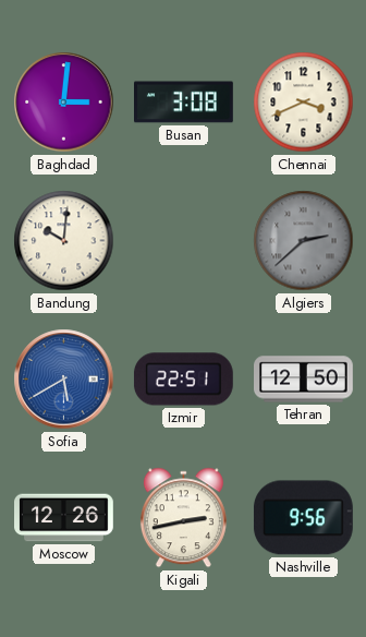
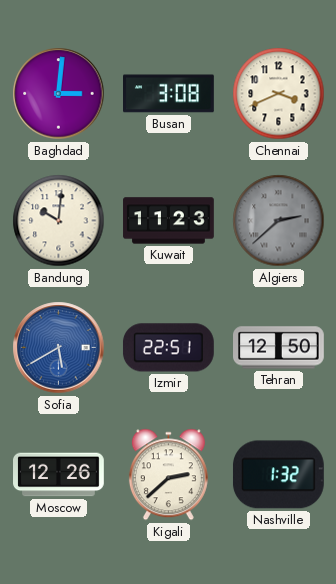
Kuwait: none -> 11:23
Kigali: 2:43 -> 2:38
Nashville: 9:56 -> 1:32
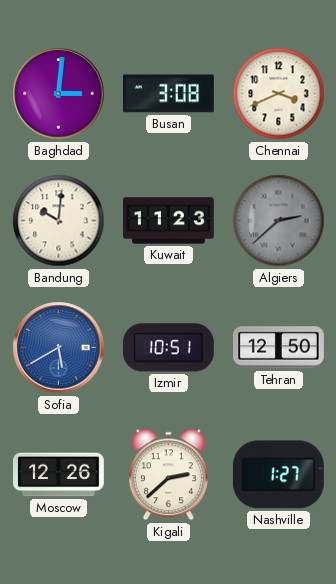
Izmir: 22:51 -> 10:51
Nashville: 1:32 -> 1:27
